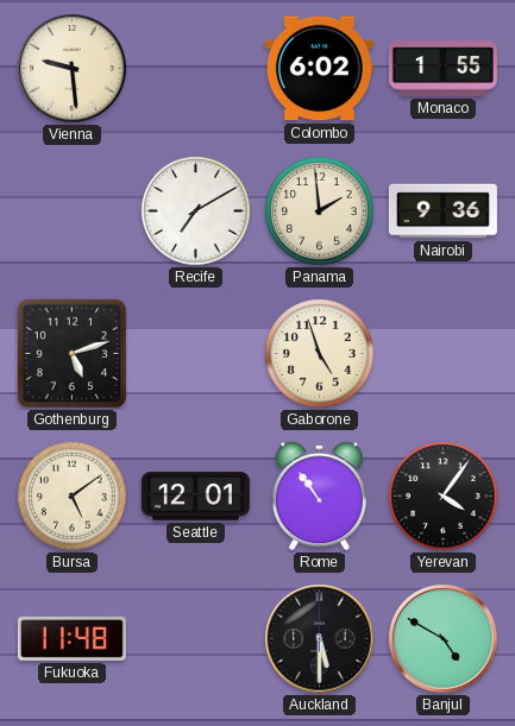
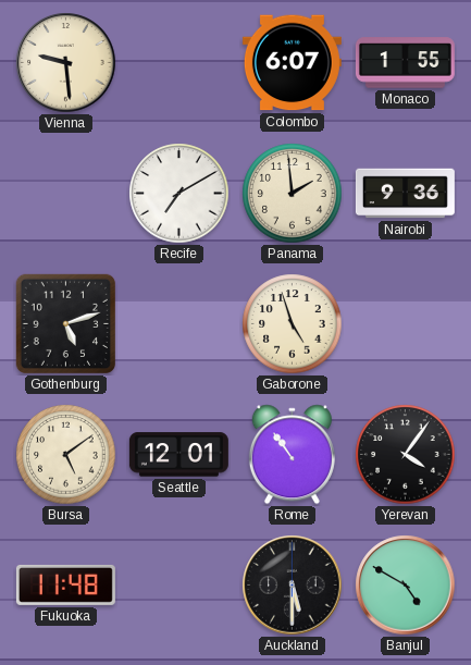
Colombo: 6:02 -> 6:07
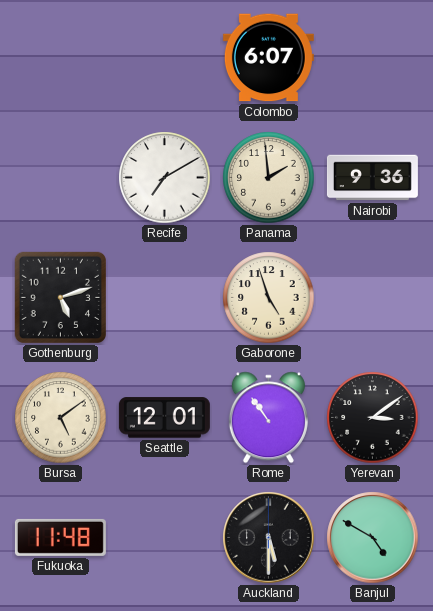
Vienna: 9:29 -> none
Monaco: 1:55 -> none
Yerevan: 4:06 -> 3:09
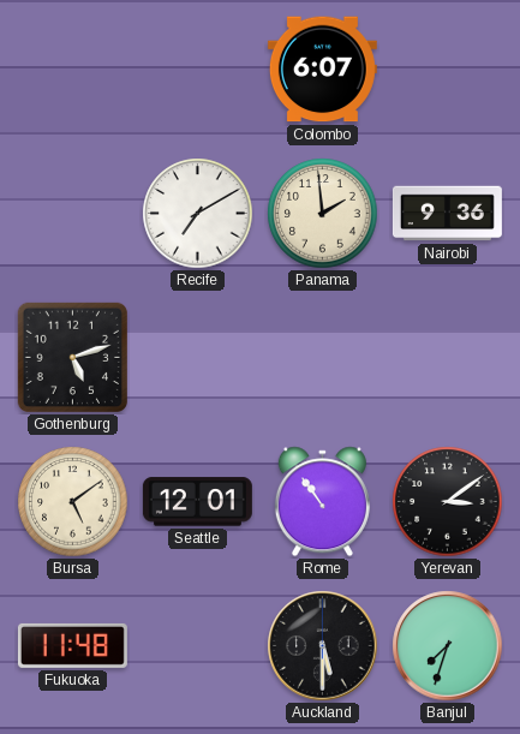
Gaborone: 4:57 -> none
Banjul: 4:50 -> 7:33
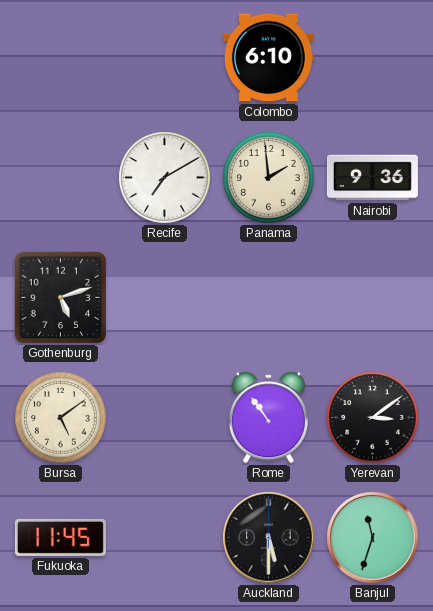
Colombo: 6:07 -> 6:10
Seattle: 12:01 -> none
Fukuoka: 11:48 -> 11:45
Banjul: 7:33 -> 11:33
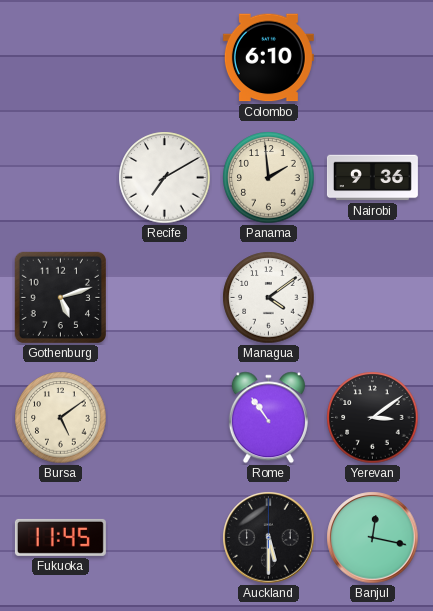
Managua: none -> 4:09
Banjul: 11:33 -> 12:17
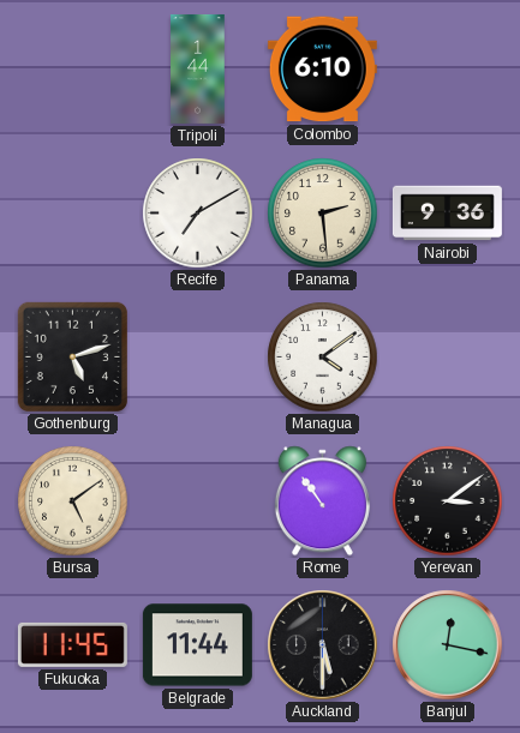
Tripoli: none -> 1:44
Panama: 1:59 -> 2:29
Belgrade: none -> 11:44
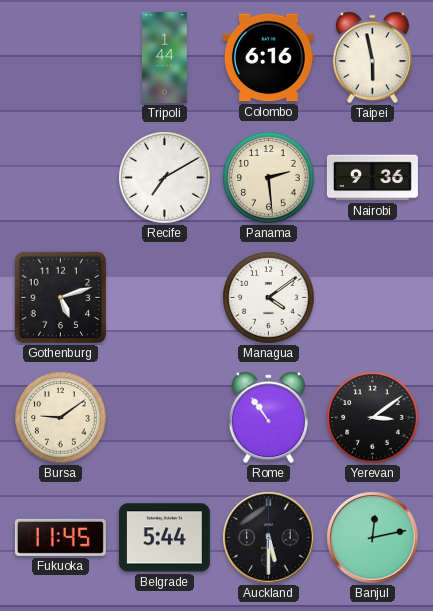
Colombo: 6:10 -> 6:16
Taipei: none -> 5:58
Bursa: 5:09 -> 9:09
Belgrade: 11:44 -> 5:44
Banjul: 12:17 -> 12:13
